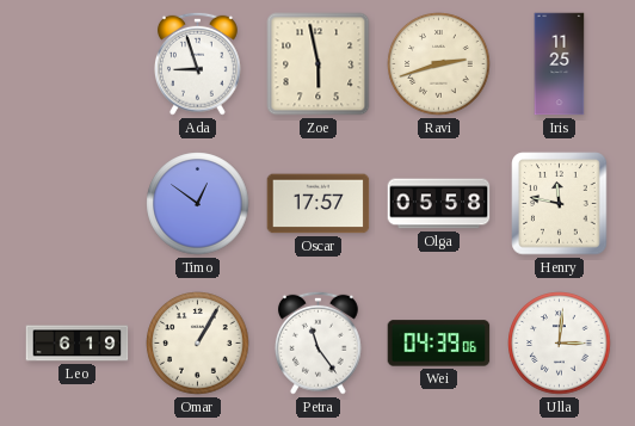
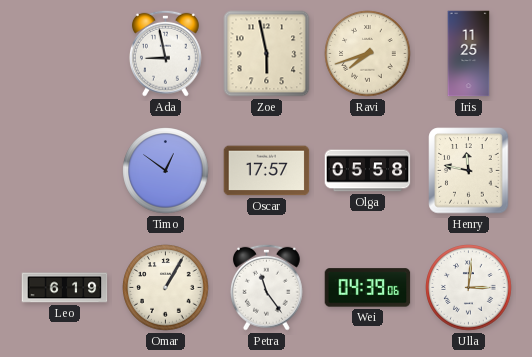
Ada: 8:57 -> 8:58
Ravi: 2:42 -> 7:42
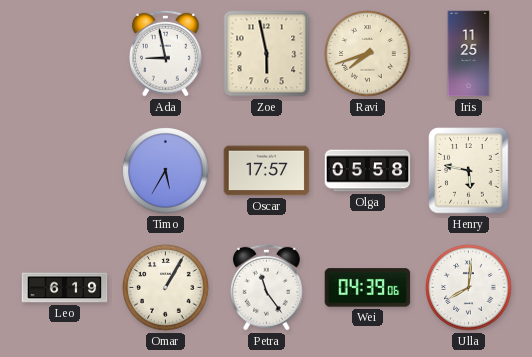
Timo: 12:51 -> 5:35
Henry: 11:47 -> 5:47
Ulla: 3:01 -> 8:01
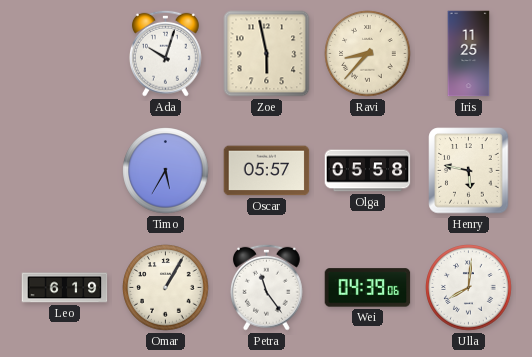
Ada: 8:58 -> 10:03
Ravi: 7:42 -> 8:37
Oscar: 17:57 -> 05:57
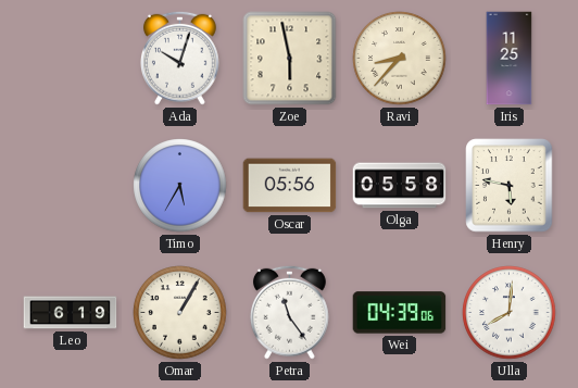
Oscar: 05:57 -> 05:56
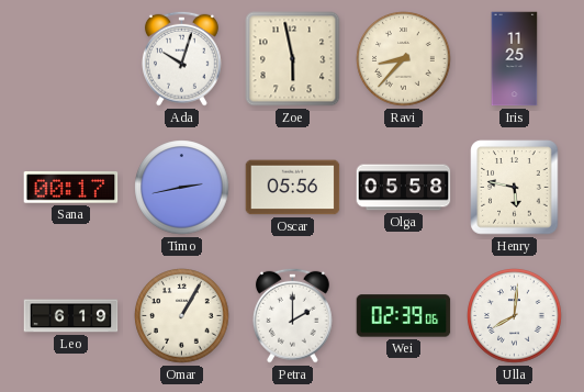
Sana: none -> 00:17
Timo: 5:35 -> 2:43
Petra: 11:24 -> 2:00
Wei: 04:39 -> 02:39
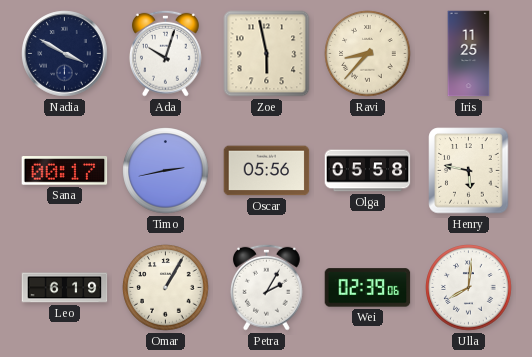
Nadia: none -> 3:50
Petra: 2:00 -> 2:05
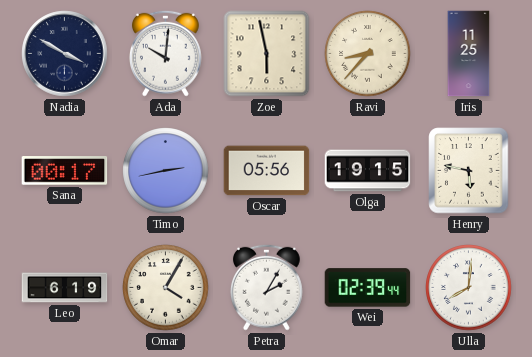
Ada: 10:03 -> 10:01
Olga: 05:58 -> 19:15
Omar: 1:05 -> 4:05
Wei: 02:39:06 -> 02:39:44
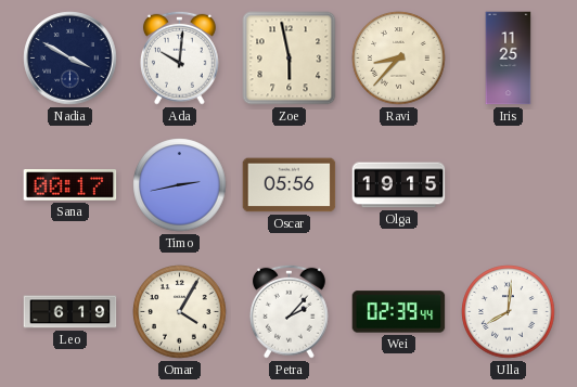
Henry: 5:47 -> none
Petra: 2:05 -> 2:07
